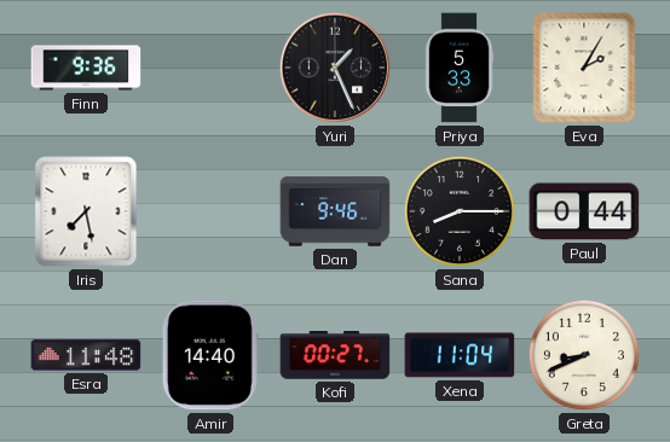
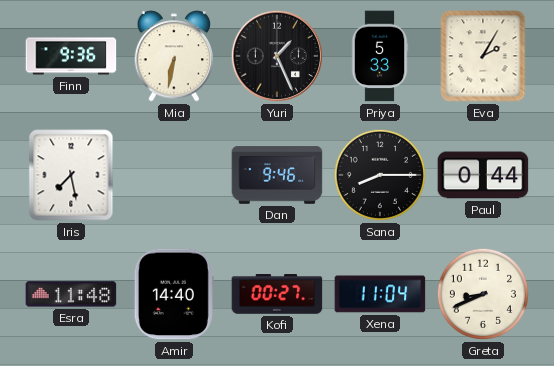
Mia: none -> 6:32
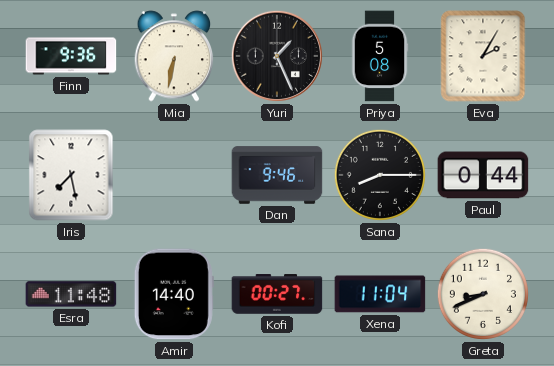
Priya: 5:33 -> 5:08
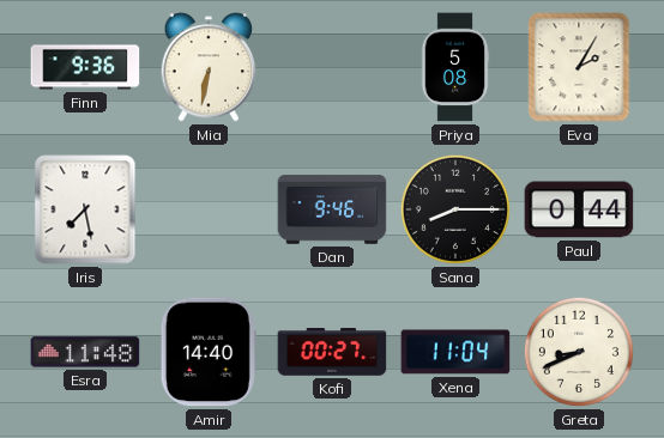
Yuri: 1:26 -> none
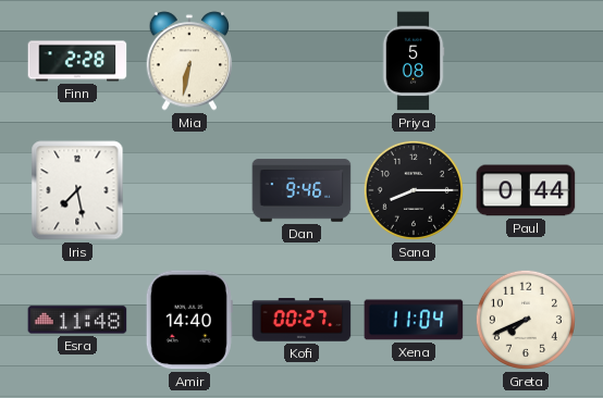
Finn: 9:36 -> 2:28
Eva: 2:05 -> none
Greta: 8:41 -> 7:41
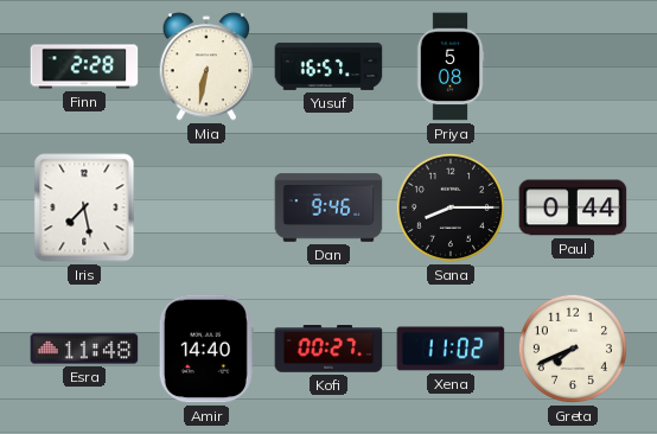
Yusuf: none -> 16:57
Xena: 11:04 -> 11:02
